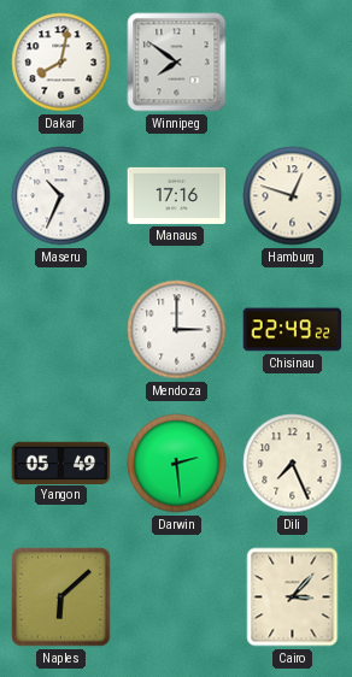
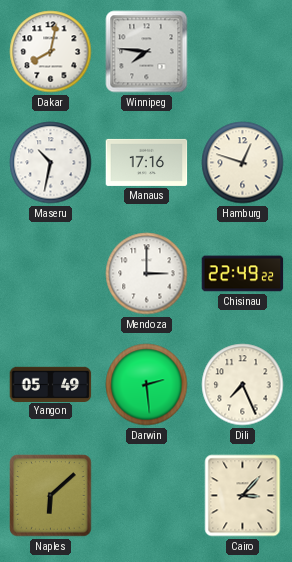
Winnipeg: 7:51 -> 7:46
Maseru: 10:34 -> 10:32
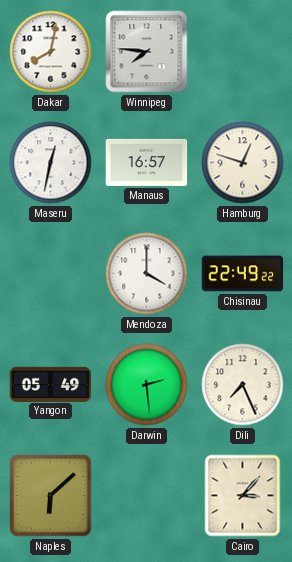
Maseru: 10:32 -> 12:32
Manaus: 17:16 -> 16:57
Mendoza: 3:00 -> 4:00
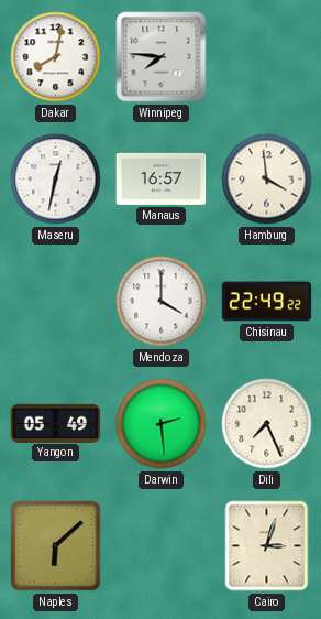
Hamburg: 12:48 -> 3:59
Cairo: 3:07 -> 3:03
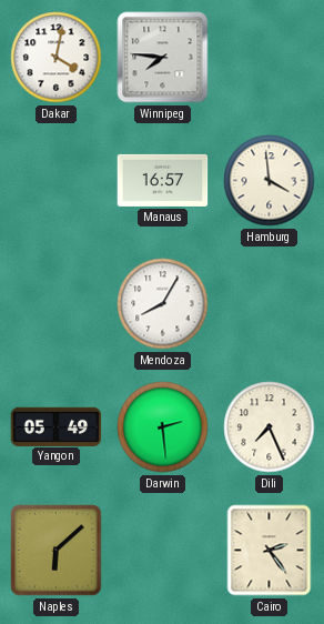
Dakar: 8:02 -> 4:02
Maseru: 12:32 -> none
Mendoza: 4:00 -> 8:05
Chisinau: 22:49 -> none
Cairo: 3:03 -> 2:24
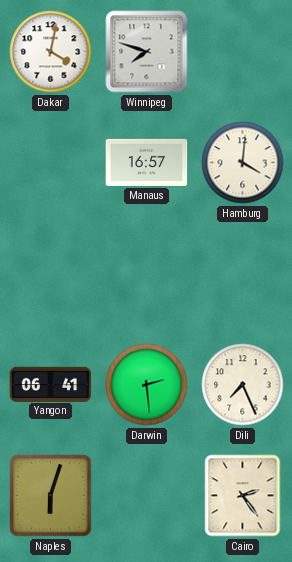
Winnipeg: 7:46 -> 7:48
Hamburg: 3:59 -> 4:01
Mendoza: 8:05 -> none
Yangon: 05:49 -> 06:41
Naples: 6:08 -> 6:03
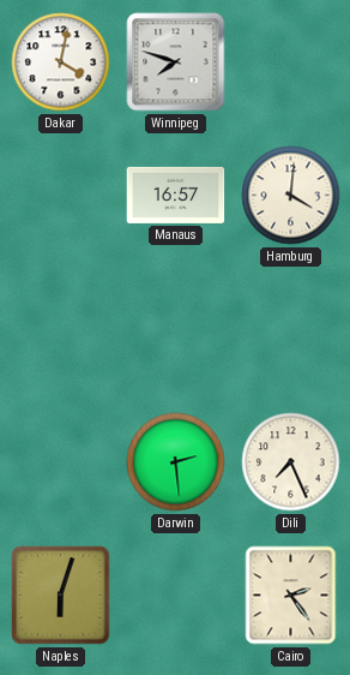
Yangon: 06:41 -> none
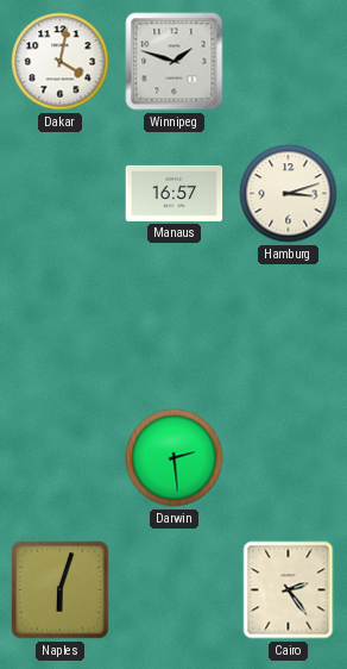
Winnipeg: 7:48 -> 1:48
Hamburg: 4:01 -> 3:12
Dili: 7:26 -> none
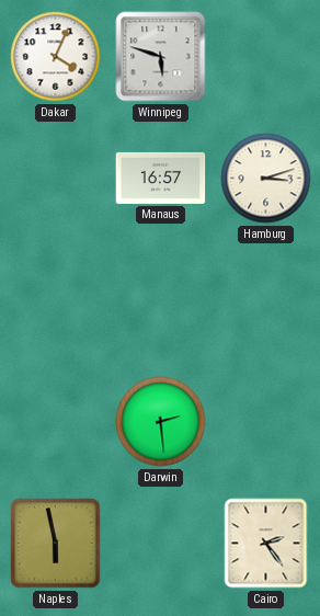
Dakar: 4:02 -> 4:04
Winnipeg: 1:48 -> 5:48
Naples: 6:03 -> 5:58
